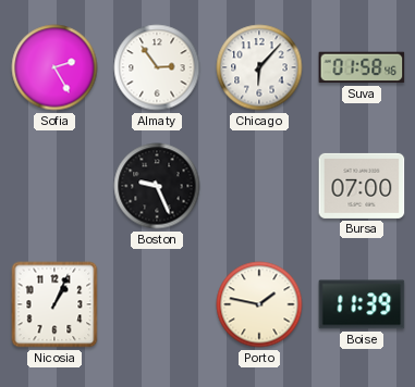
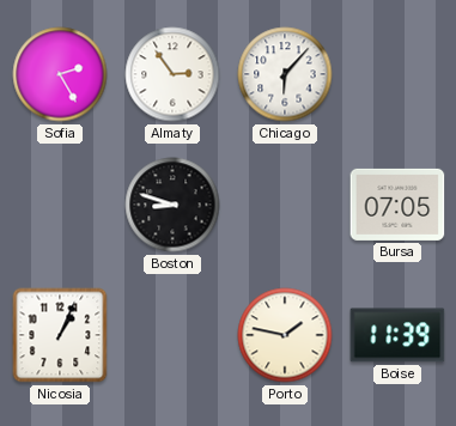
Suva: 01:58 -> none
Boston: 9:26 -> 8:48
Bursa: 07:00 -> 07:05
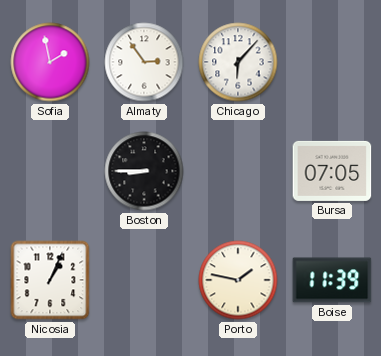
Sofia: 2:25 -> 1:58
Boston: 8:48 -> 8:45
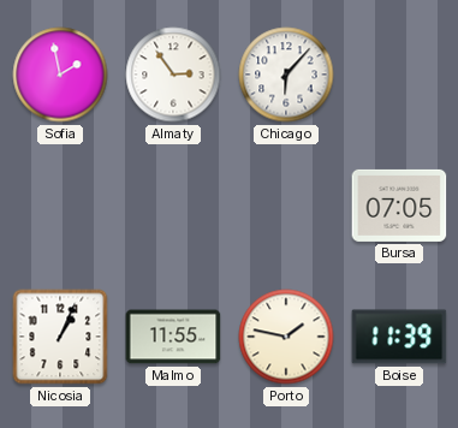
Boston: 8:45 -> none
Malmo: none -> 11:55
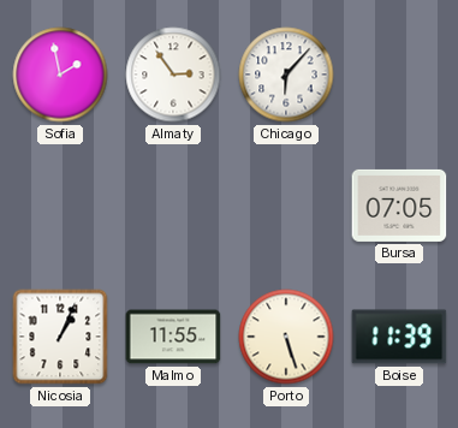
Porto: 1:47 -> 5:27
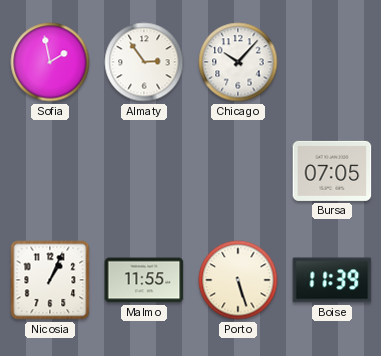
Chicago: 6:07 -> 10:07
